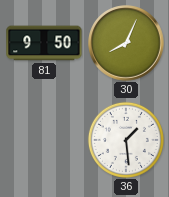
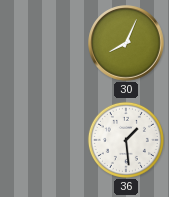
81: 9:50 -> none
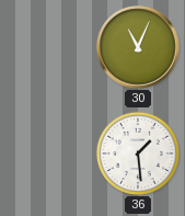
30: 8:04 -> 11:04
